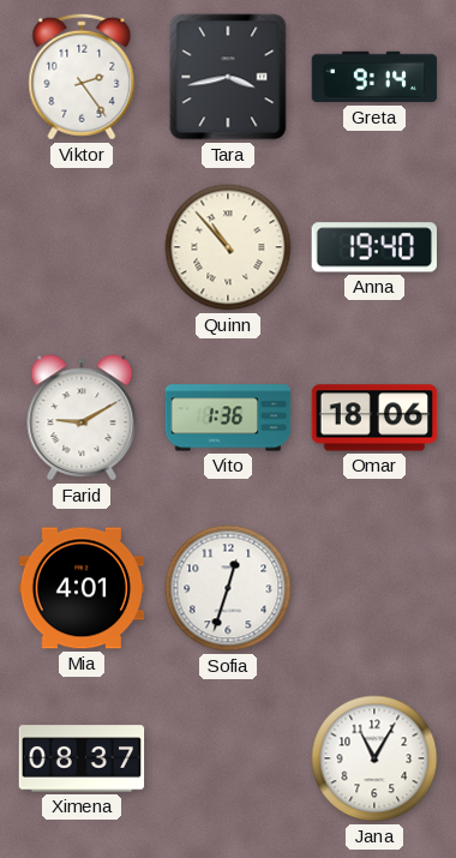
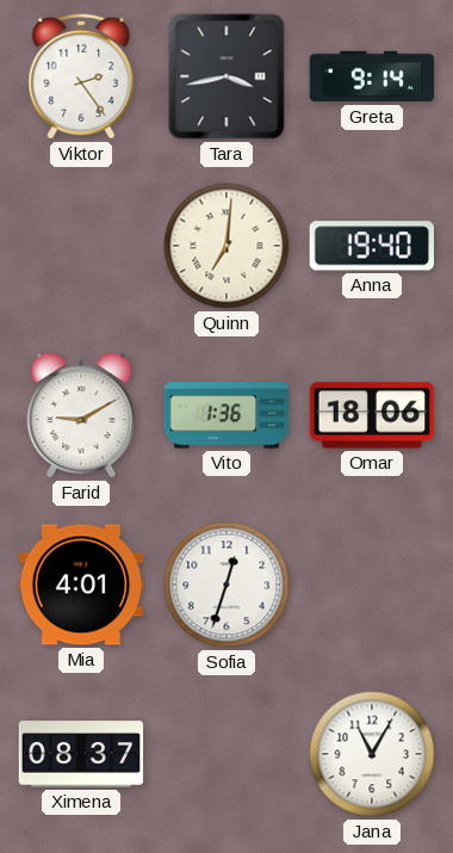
Quinn: 10:53 -> 7:01
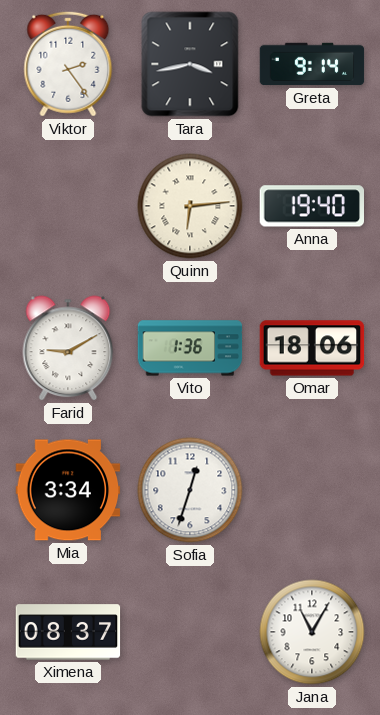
Quinn: 7:01 -> 6:14
Mia: 4:01 -> 3:34
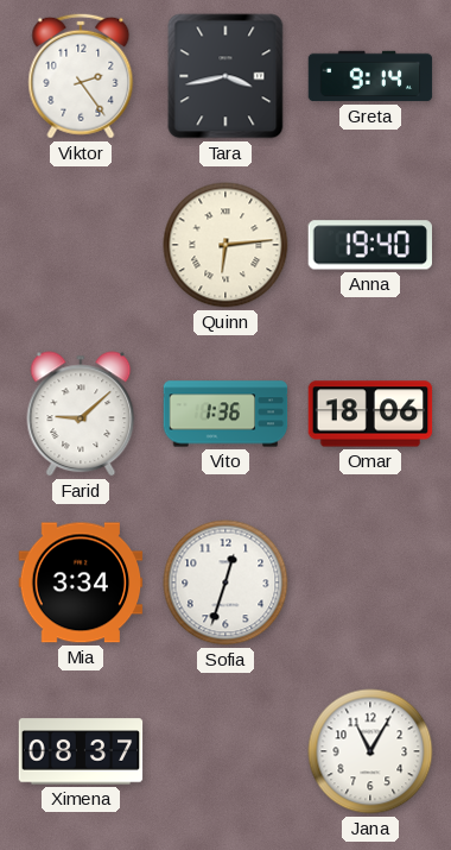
Farid: 9:10 -> 9:08
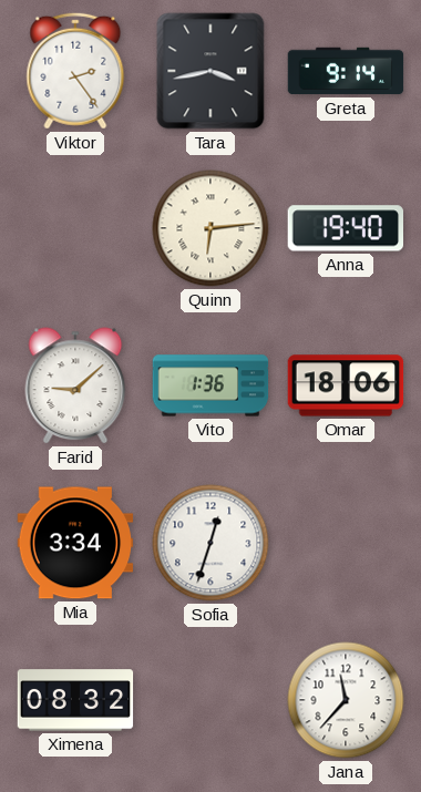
Ximena: 08:37 -> 08:32
Jana: 11:05 -> 11:37
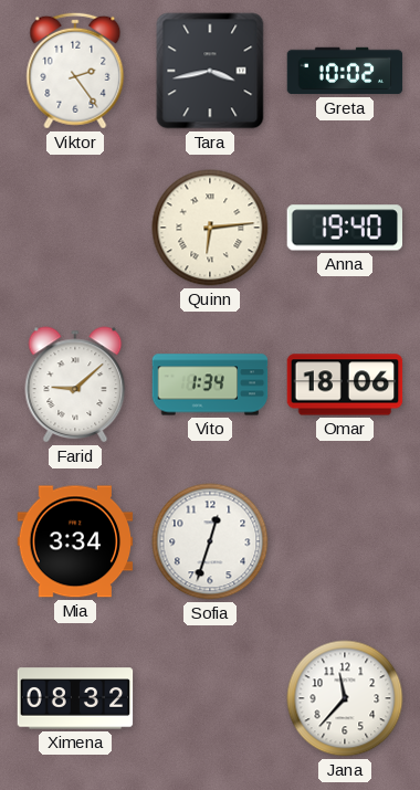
Greta: 9:14 -> 10:02
Vito: 1:36 -> 1:34
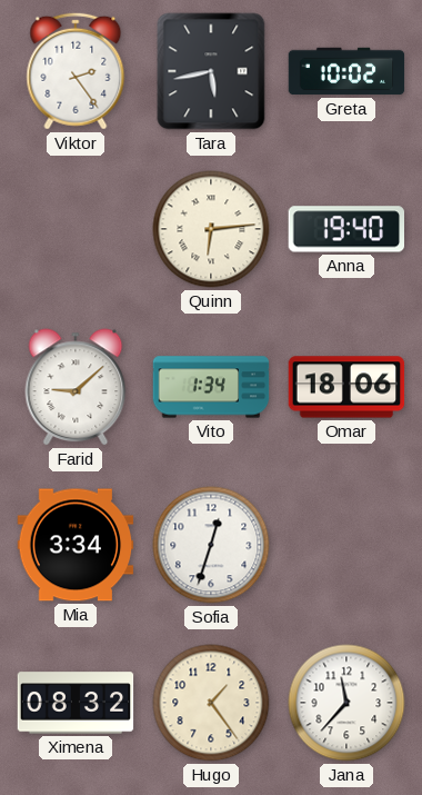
Tara: 3:43 -> 5:43
Hugo: none -> 1:24
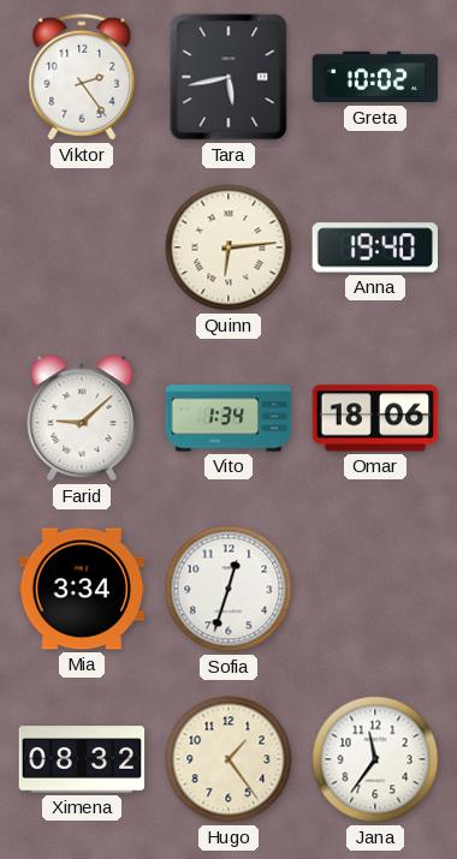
Jana: 11:37 -> 11:36
